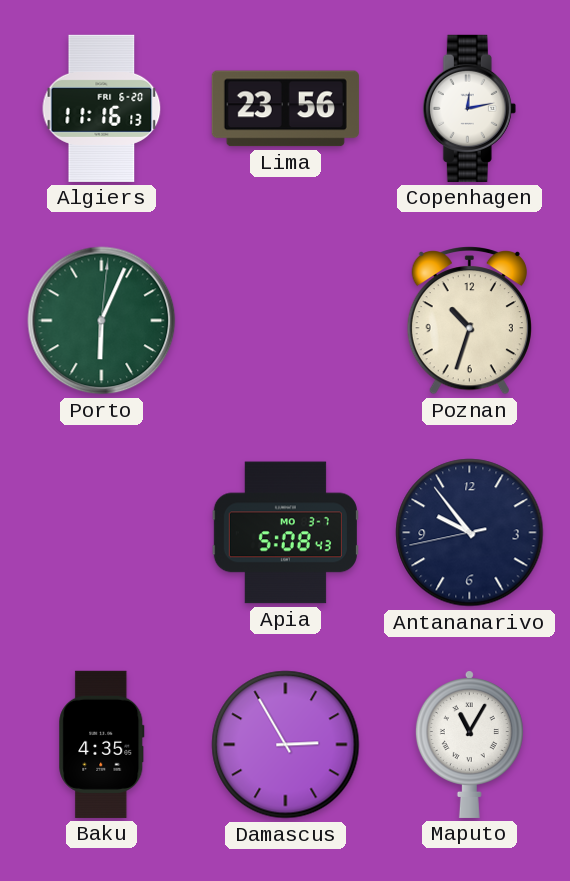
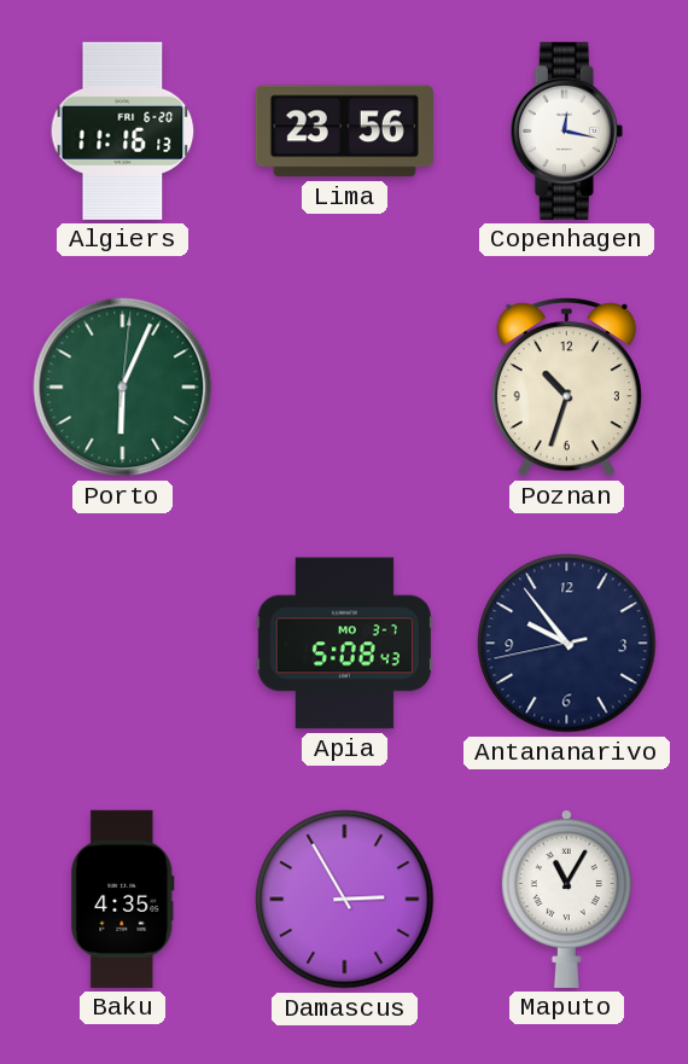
Copenhagen: 12:13 -> 12:17
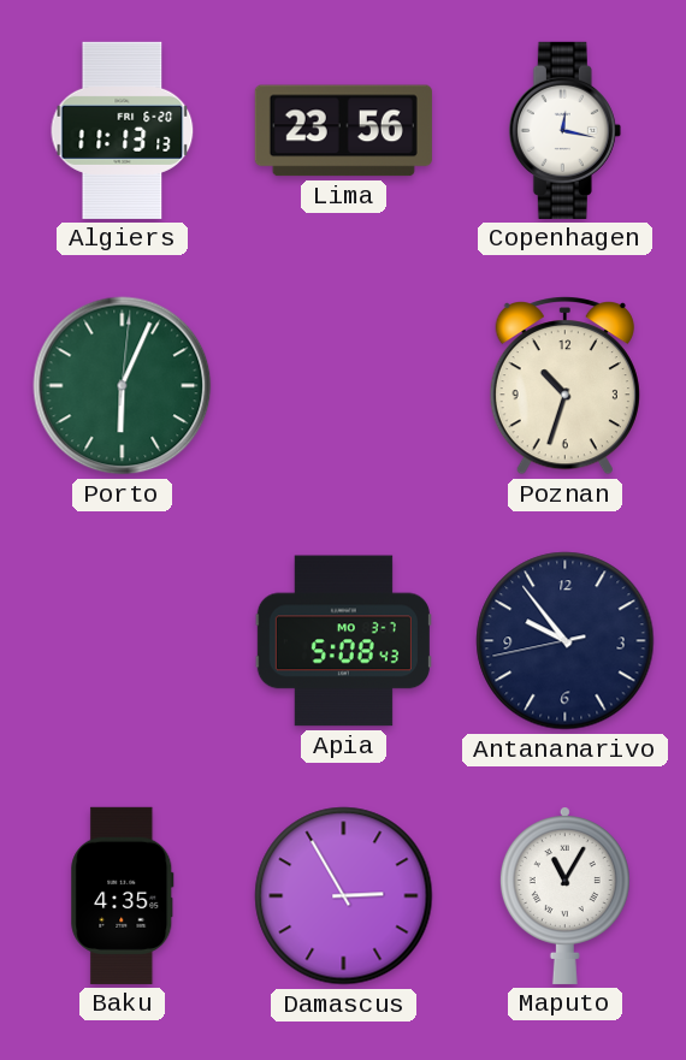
Algiers: 11:16 -> 11:13
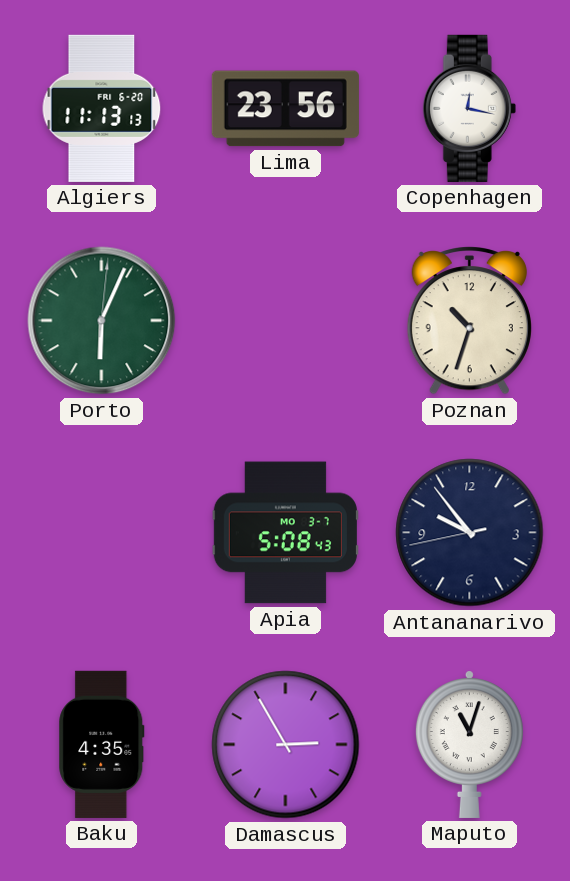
Maputo: 11:05 -> 11:03
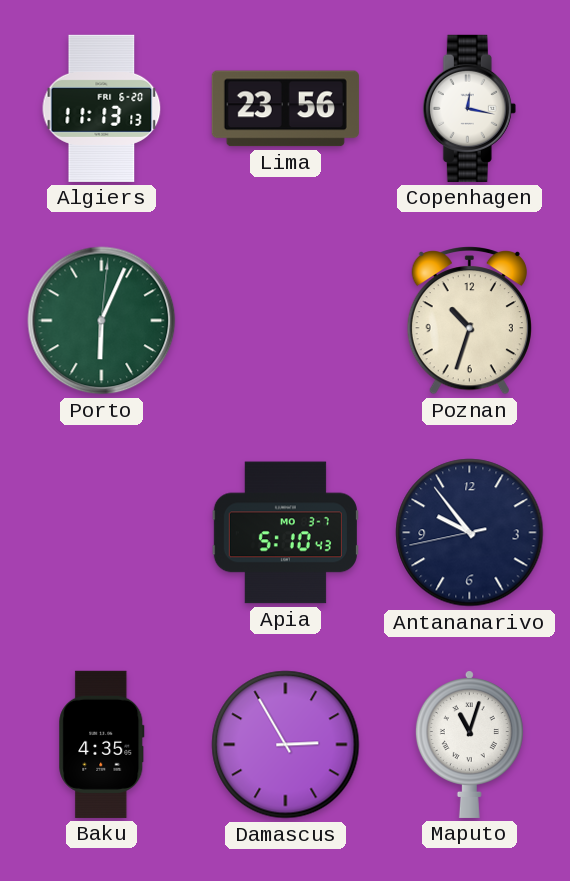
Apia: 5:08 -> 5:10
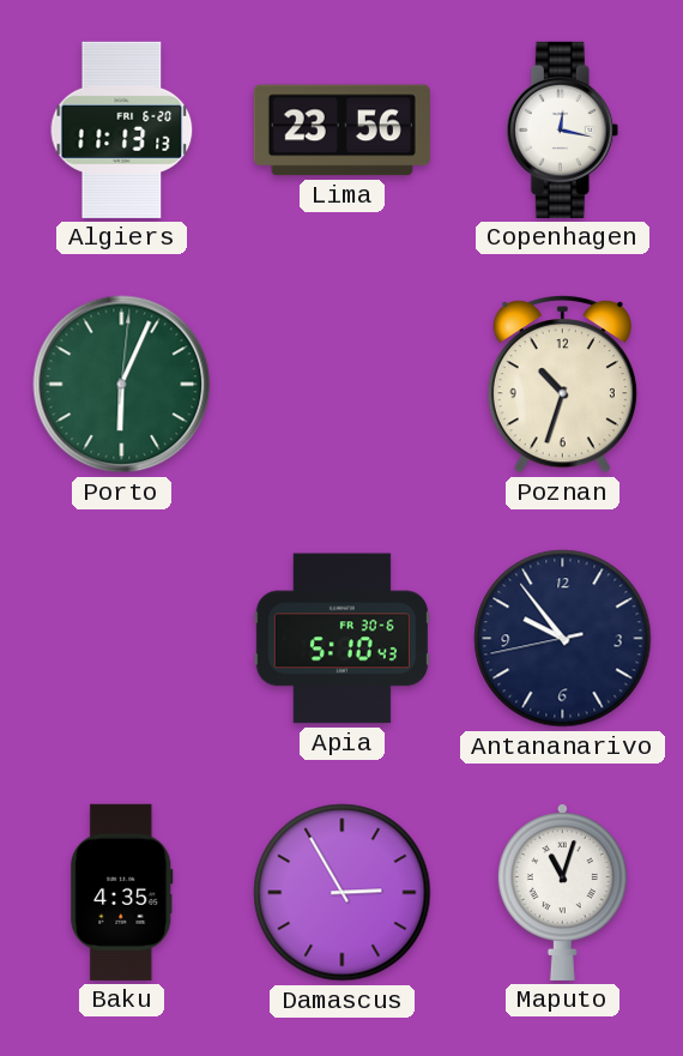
Apia date: MO 3-7 -> FR 30-6
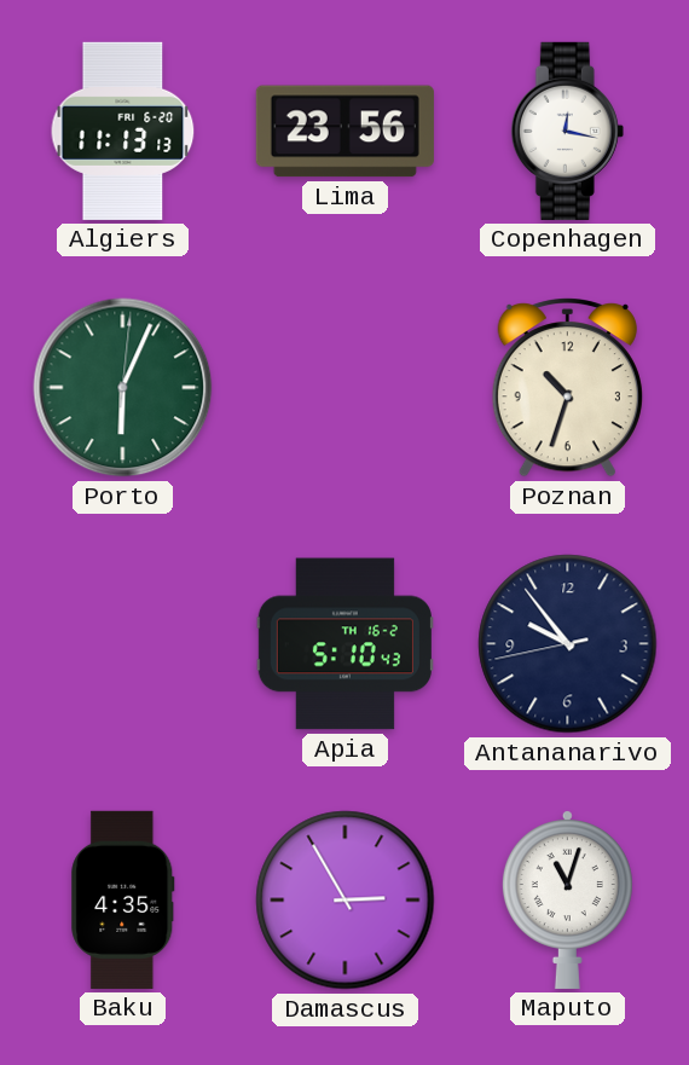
Apia date: FR 30-6 -> TH 16-2
